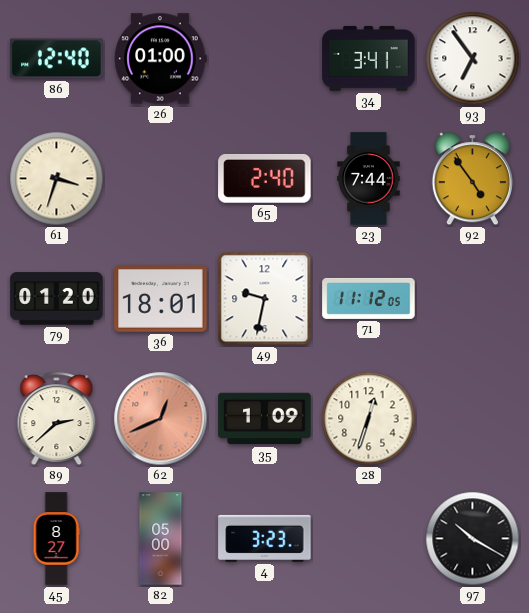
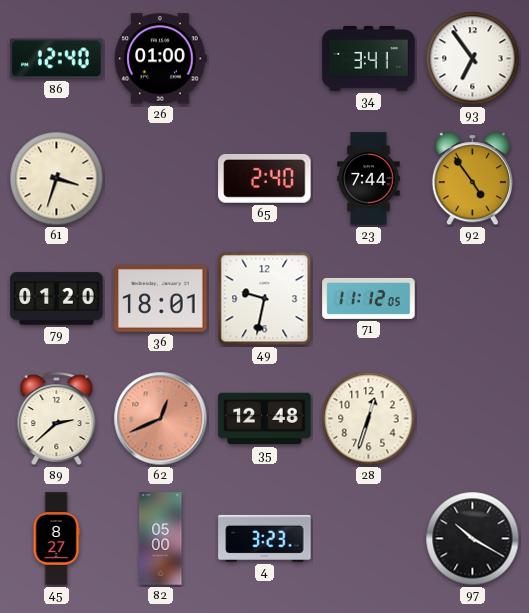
35: 1:09 -> 12:48
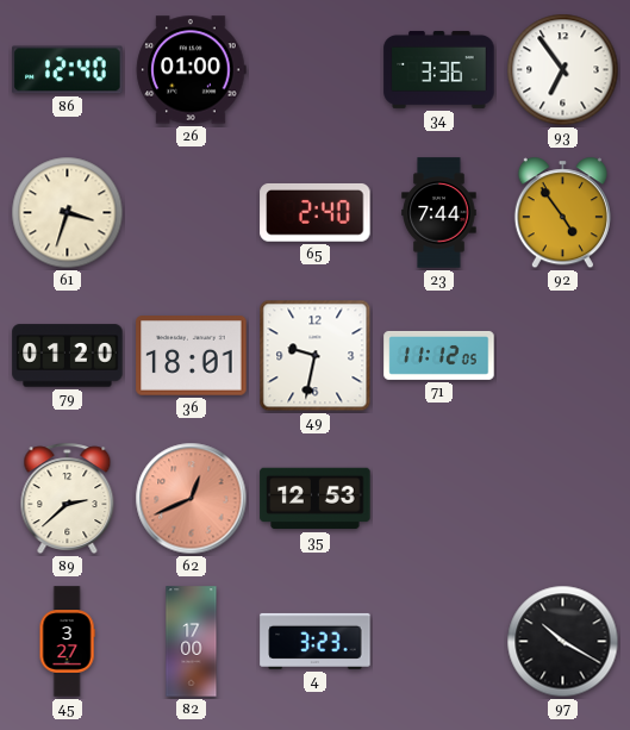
34: 3:41 -> 3:36
35: 12:48 -> 12:53
28: 12:33 -> none
45: 8:27 -> 3:27
82: 05:00 -> 17:00
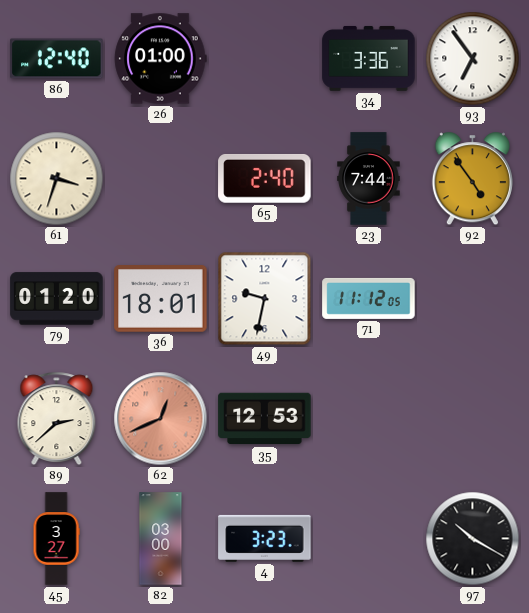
82: 17:00 -> 03:00
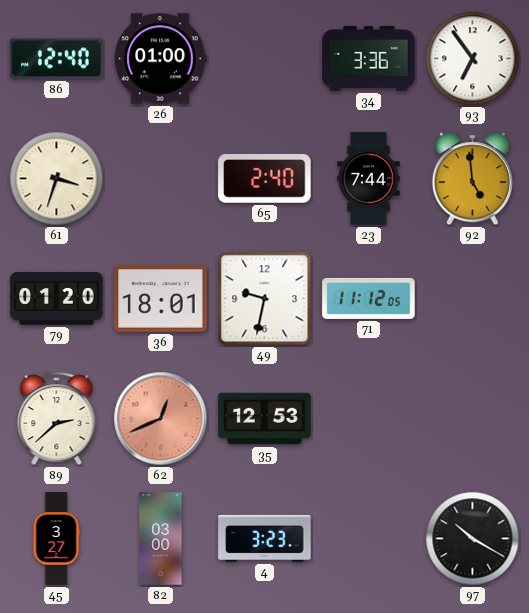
92: 4:54 -> 4:59
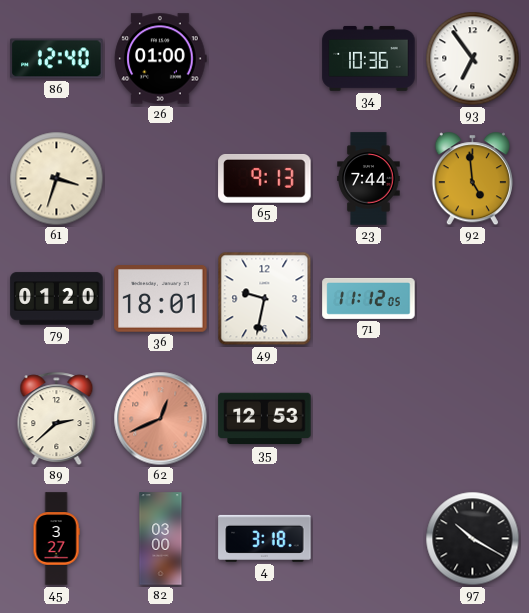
34: 3:36 -> 10:36
65: 2:40 -> 9:13
4: 3:23 -> 3:18
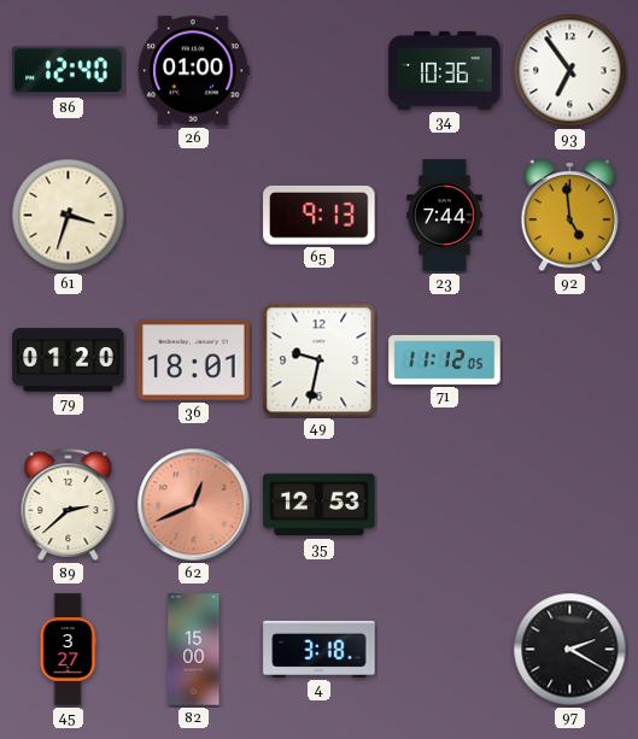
82: 03:00 -> 15:00
97: 10:20 -> 2:20
